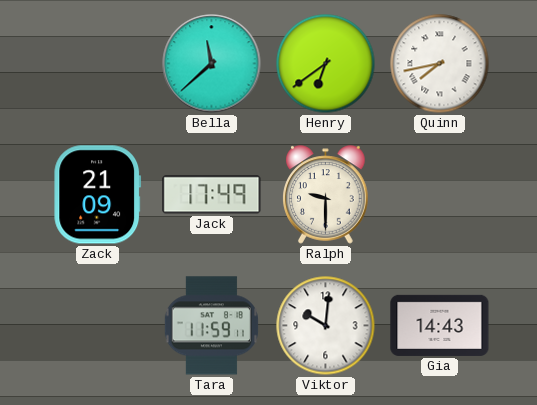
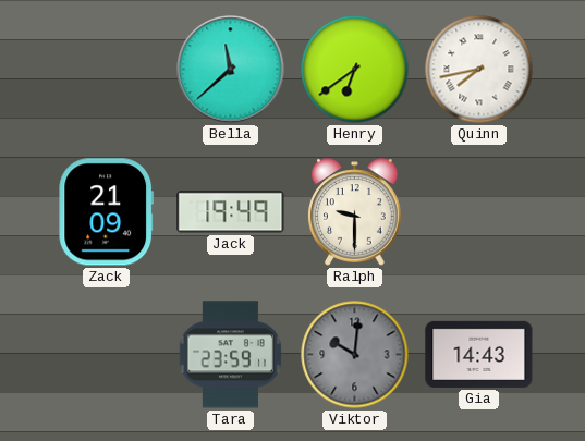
Jack: 17:49 -> 19:49
Tara: 11:59 -> 23:59
Viktor dial: white -> grey
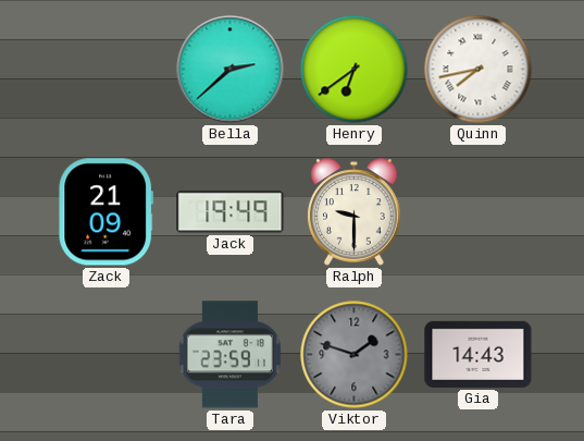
Bella: 11:38 -> 2:38
Viktor: 10:01 -> 1:48
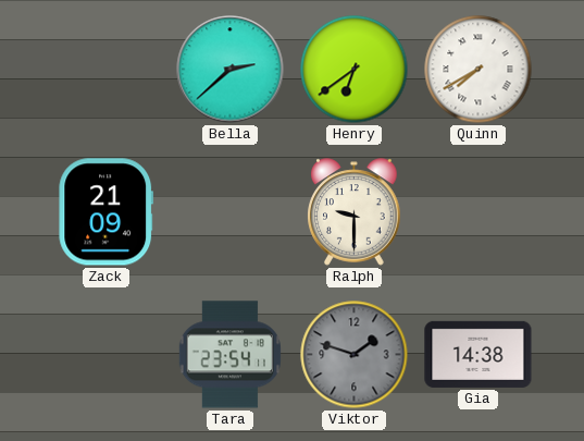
Quinn: 7:43 -> 7:40
Jack: 19:49 -> none
Tara: 23:59 -> 23:54
Gia: 14:43 -> 14:38
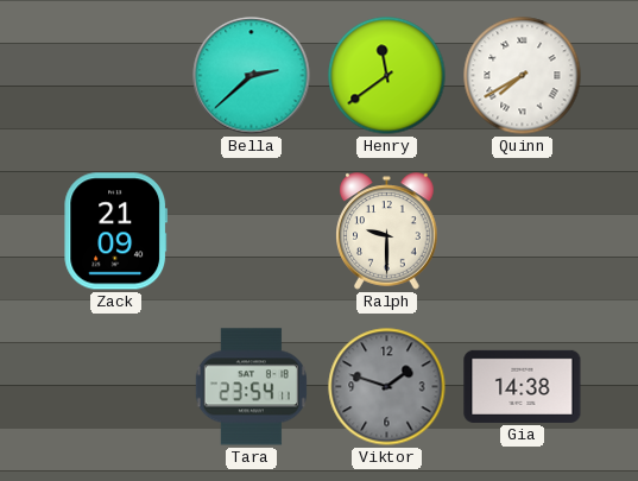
Henry: 6:39 -> 11:39
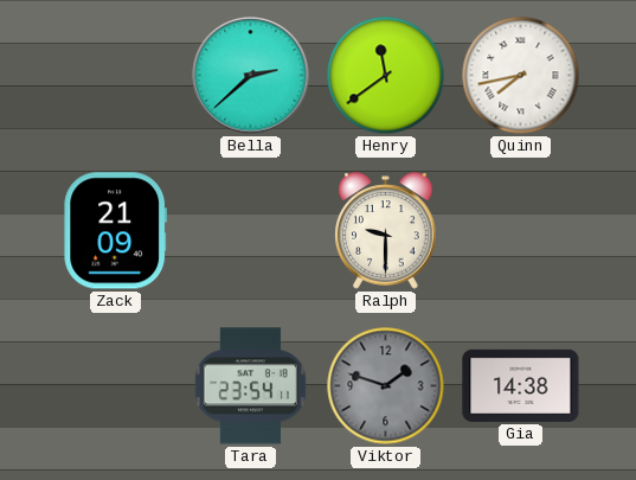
Quinn: 7:40 -> 7:43
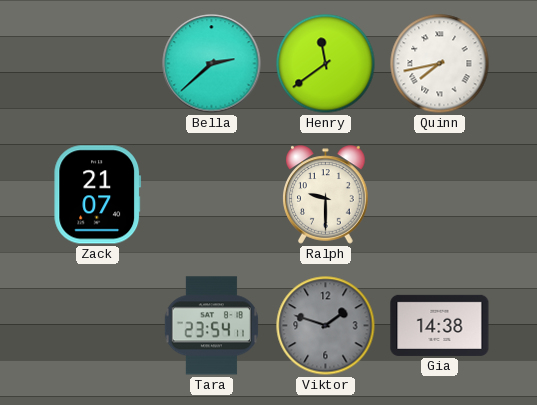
Zack: 21:09 -> 21:07
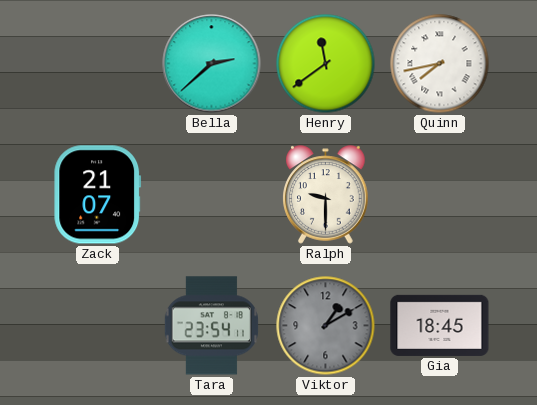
Viktor: 1:48 -> 1:10
Gia: 14:38 -> 18:45
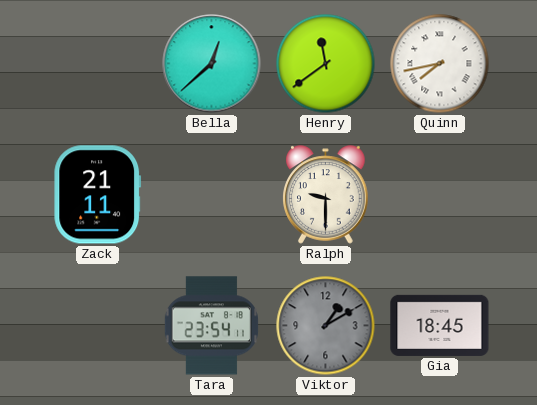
Bella: 2:38 -> 12:38
Zack: 21:07 -> 21:11
